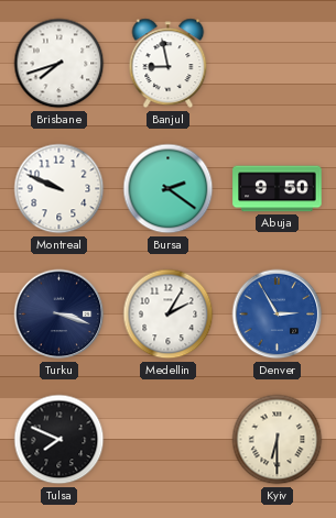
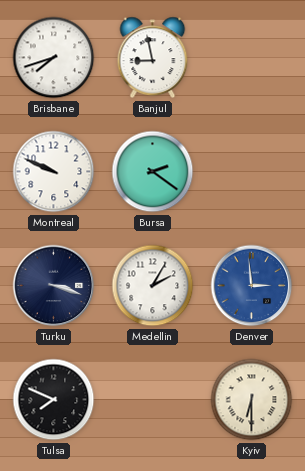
Abuja: 9:50 -> none
Denver: 2:55 -> 2:59
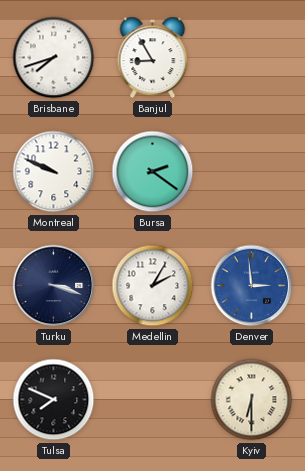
Banjul: 8:58 -> 8:55
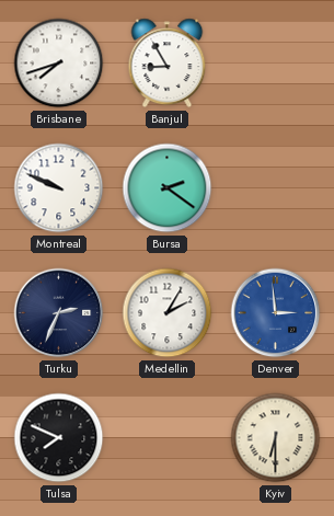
Turku: 3:18 -> 2:34
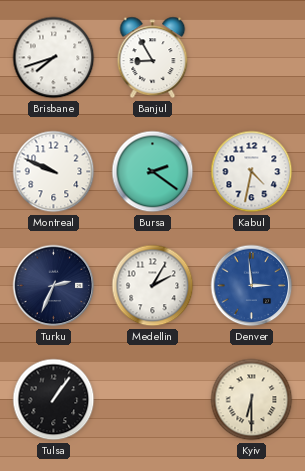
Kabul: none -> 4:32
Tulsa: 7:49 -> 1:06
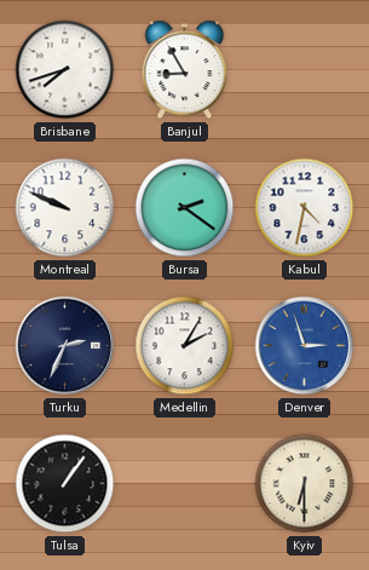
Denver: 2:59 -> 2:57
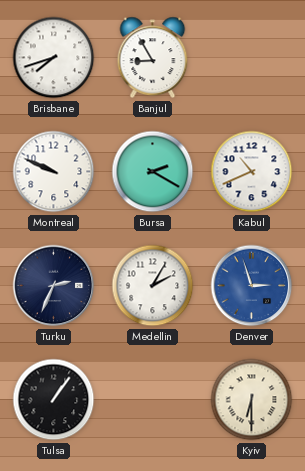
Bursa: 2:21 -> 2:20
Kabul: 4:32 -> 10:41
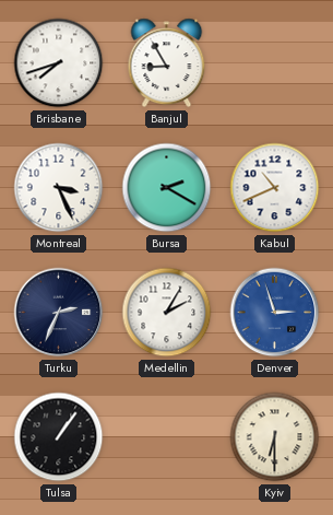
Montreal: 9:49 -> 3:26
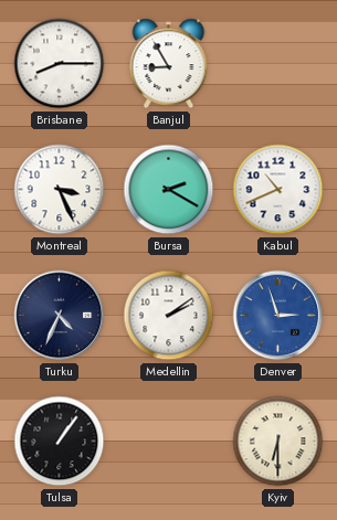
Brisbane: 7:42 -> 8:15
Turku: 2:34 -> 4:34
Medellin: 2:05 -> 2:09
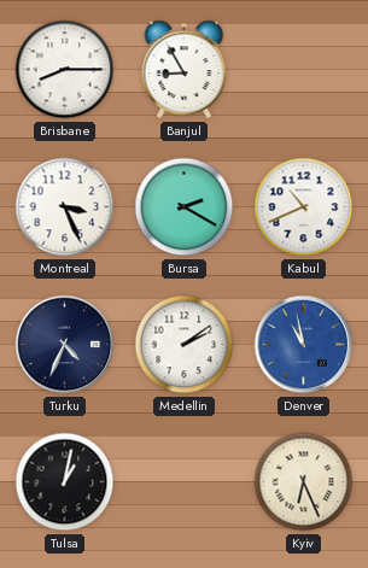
Denver: 2:57 -> 10:58
Tulsa: 1:06 -> 1:02
Kyiv: 6:30 -> 6:26
